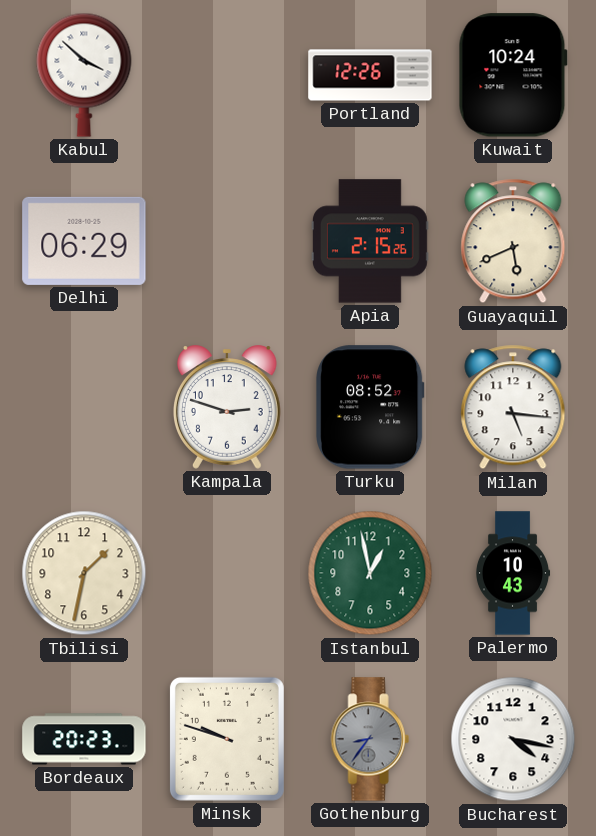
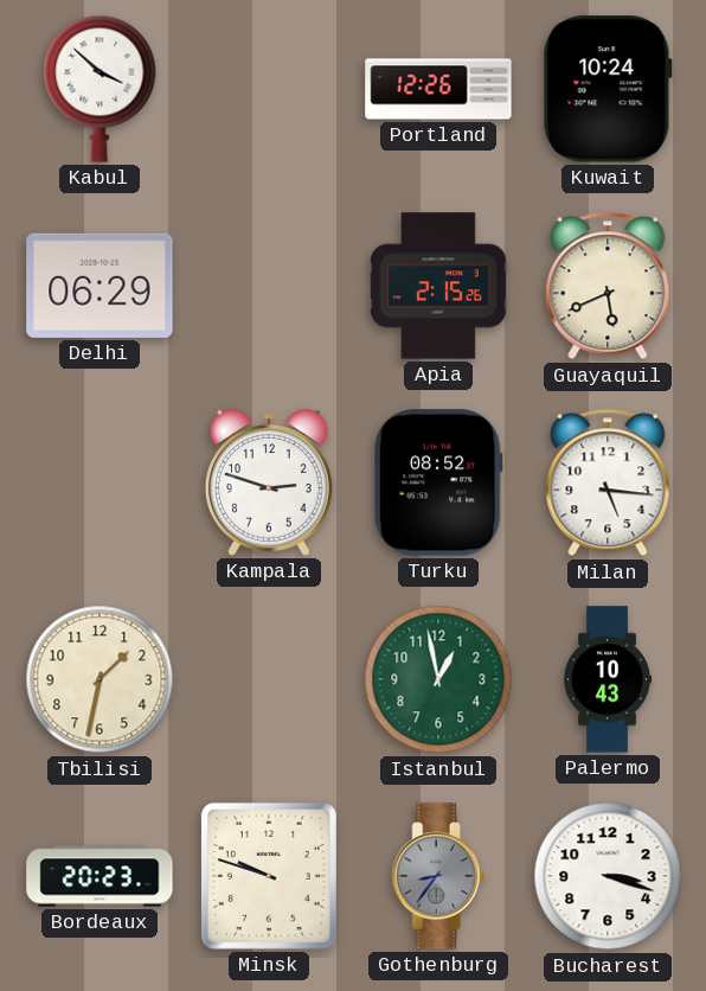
Bucharest: 4:17 -> 3:18
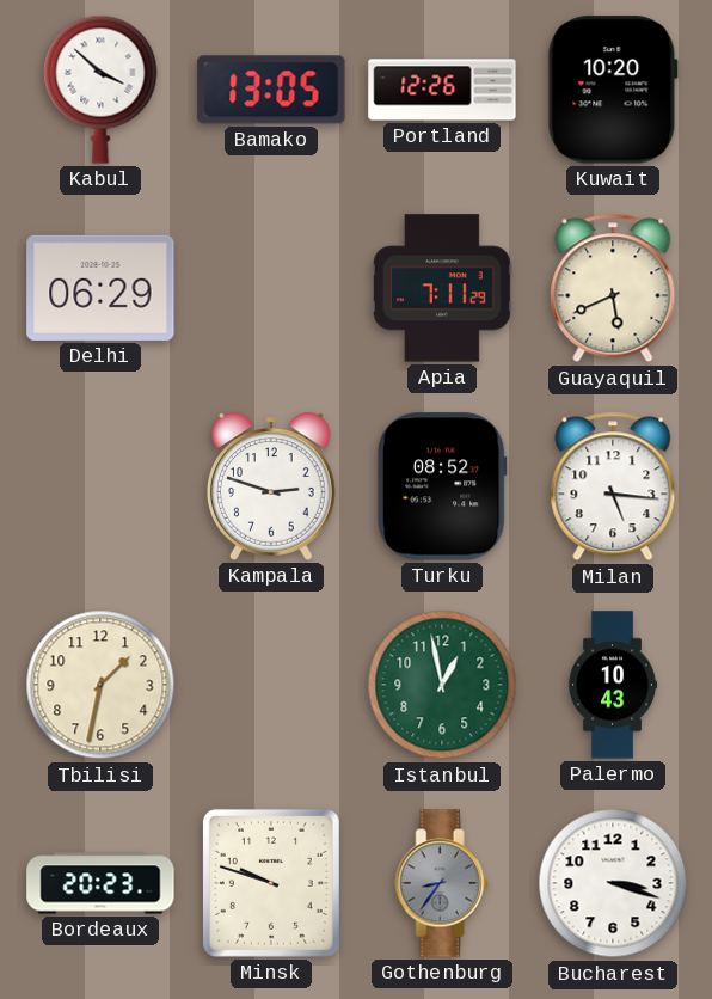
Bamako: none -> 13:05
Kuwait: 10:24 -> 10:20
Apia: 2:15 -> 7:11
